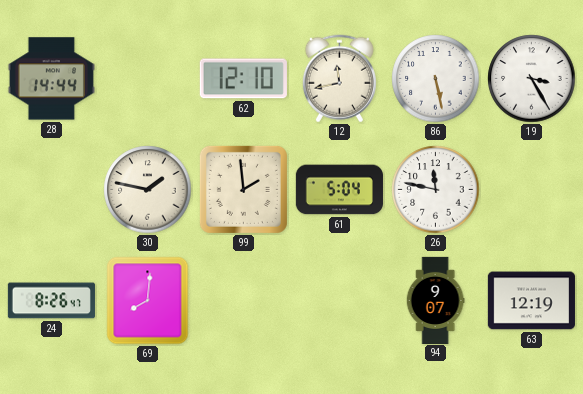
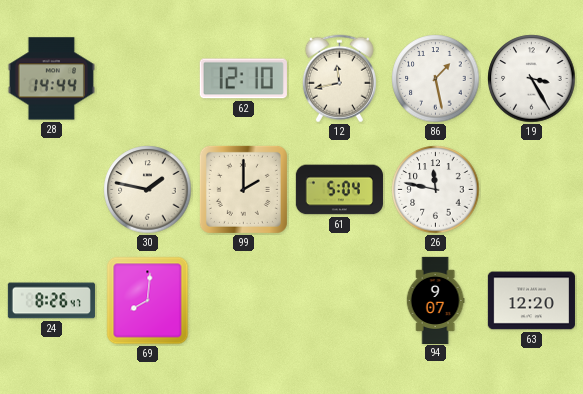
86: 5:28 -> 1:28
99: 1:59 -> 2:00
63: 12:19 -> 12:20
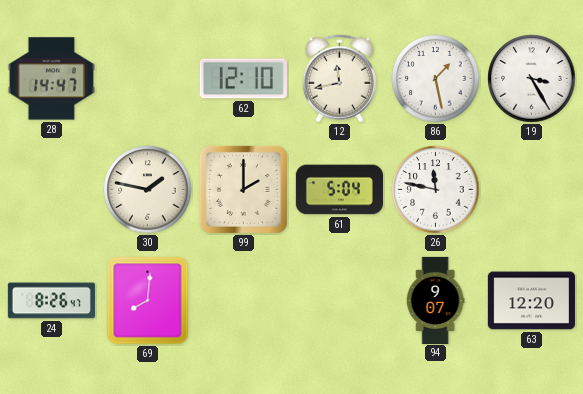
28: 14:44 -> 14:47
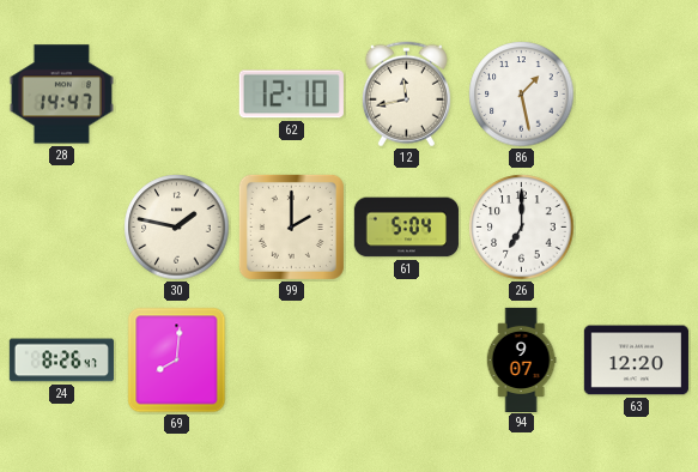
19: 3:25 -> none
26: 11:47 -> 7:00
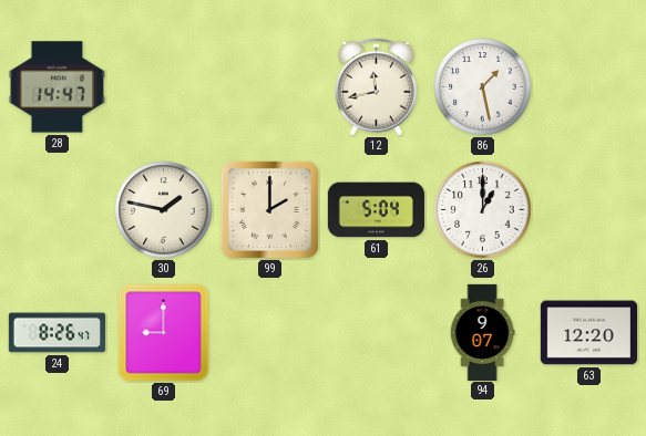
62: 12:10 -> none
26: 7:00 -> 1:00
69: 8:01 -> 9:00
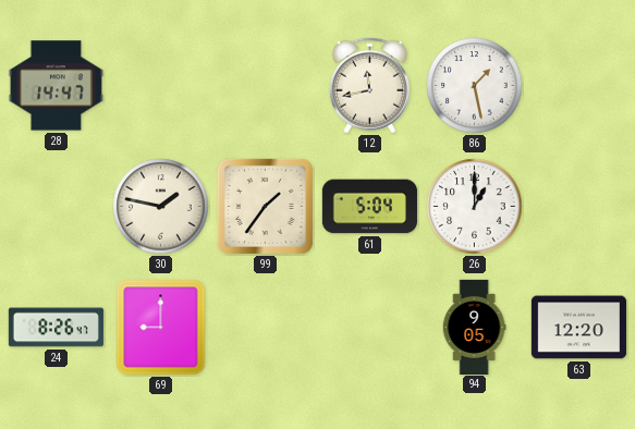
99: 2:00 -> 1:36
94: 9:07 -> 9:05
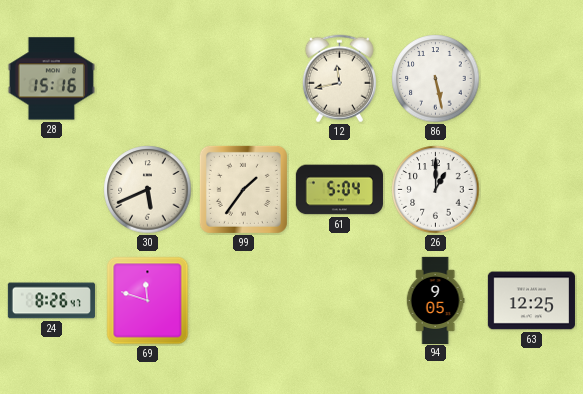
28: 14:47 -> 15:16
86: 1:28 -> 5:28
30: 1:47 -> 5:41
69: 9:00 -> 11:48
63: 12:20 -> 12:25
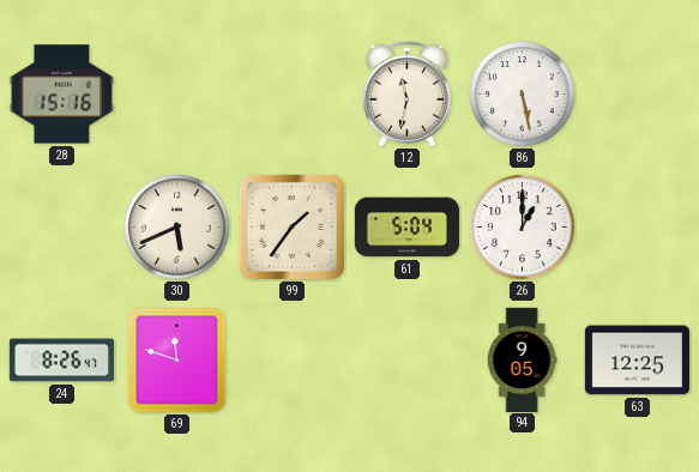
12: 11:43 -> 11:32
